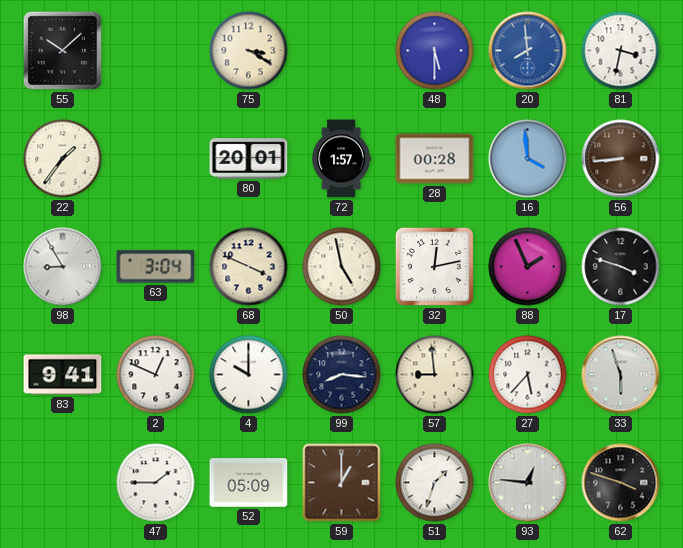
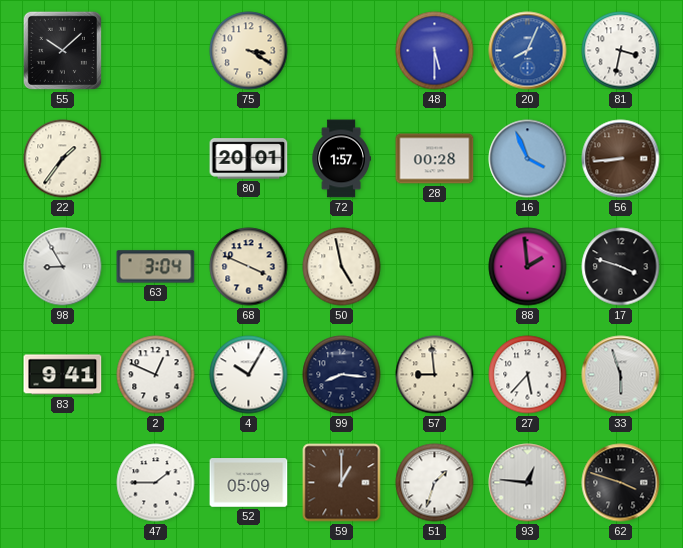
20: 7:59 -> 8:04
16: 3:59 -> 3:56
32: 12:13 -> none
88: 1:56 -> 1:59
4: 10:00 -> 10:05
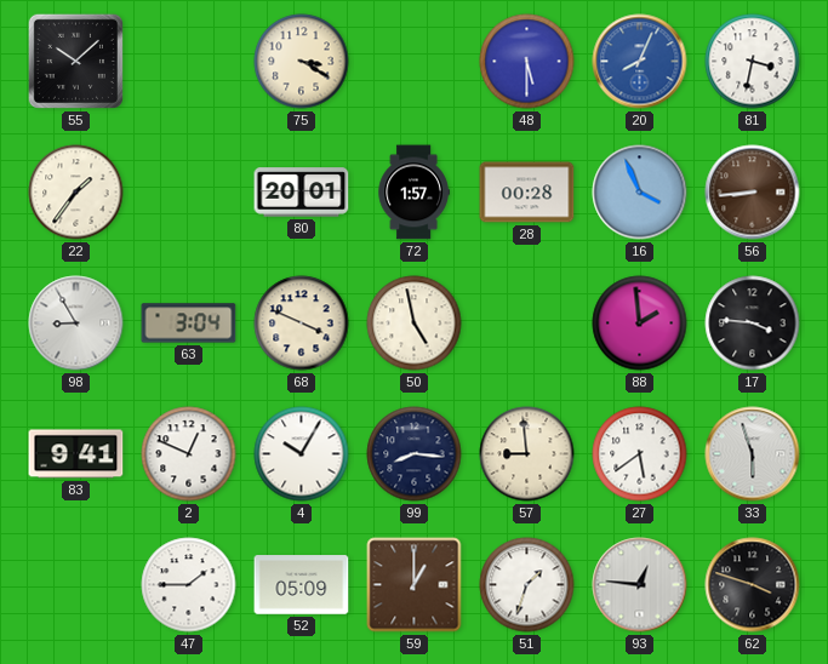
17: 3:48 -> 3:46
27: 5:37 -> 5:39
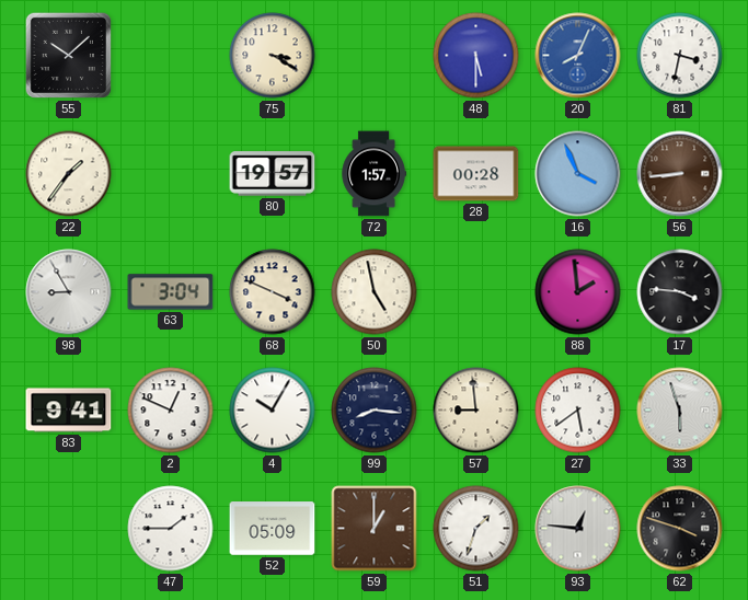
80: 20:01 -> 19:57
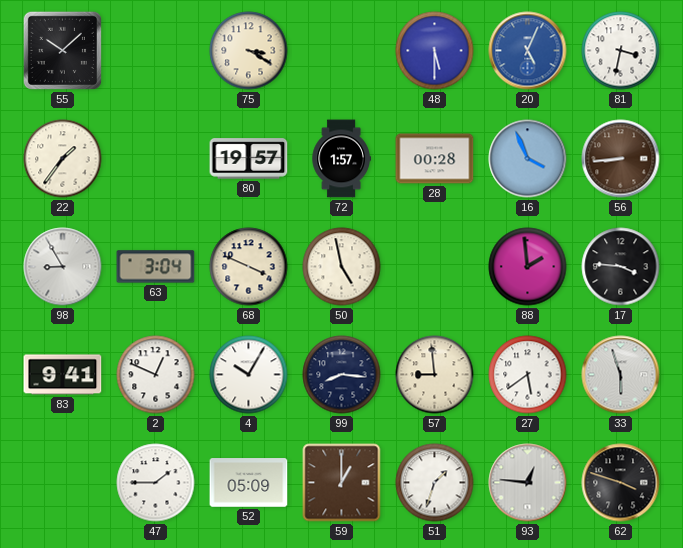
20: 8:04 -> 5:04
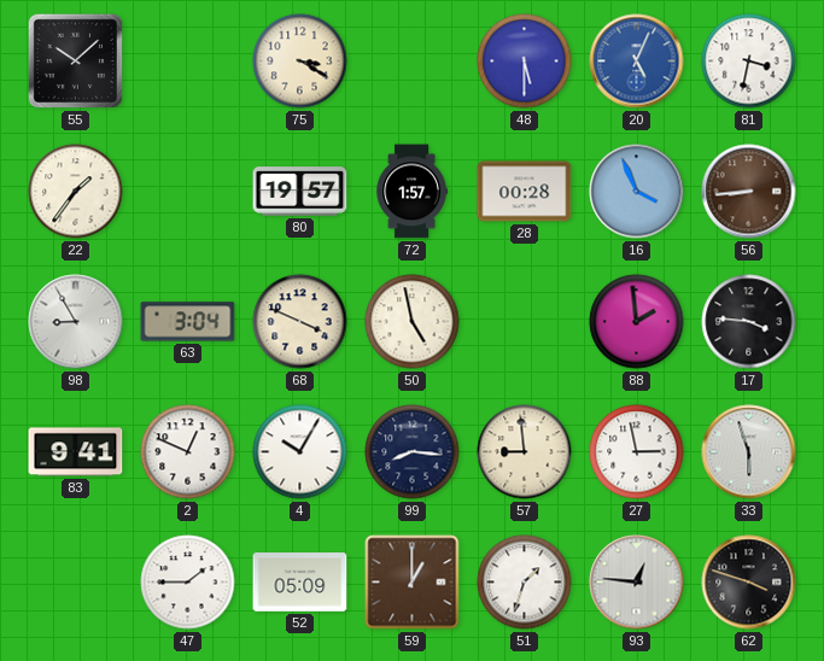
27: 5:39 -> 2:58
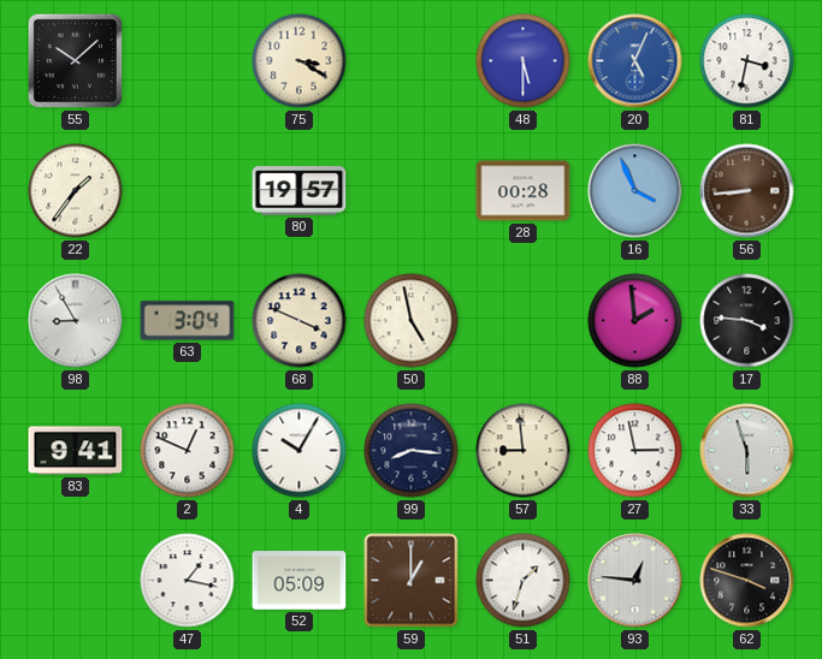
72: 1:57 -> none
47: 1:45 -> 1:17
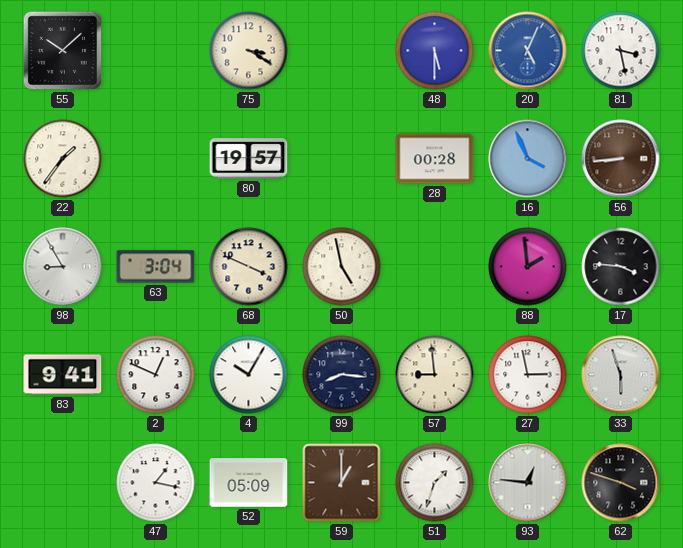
81: 3:32 -> 3:28
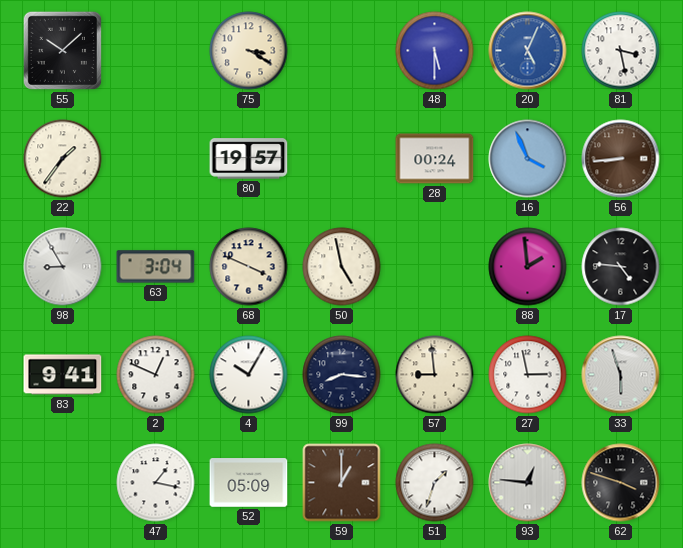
28: 00:28 -> 00:24
17: 3:46 -> 4:46
